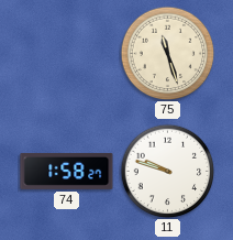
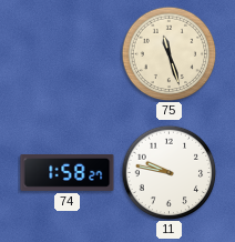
11: 9:48 -> 9:47
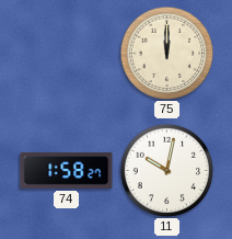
75: 11:27 -> 12:00
11: 9:47 -> 10:02
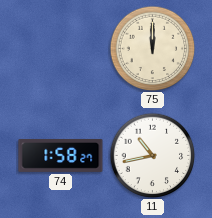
11: 10:02 -> 10:43
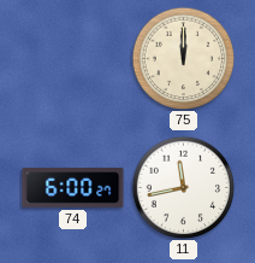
74: 1:58 -> 6:00
11: 10:43 -> 11:43
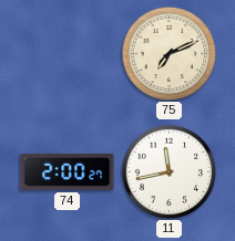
75: 12:00 -> 7:11
74: 6:00 -> 2:00
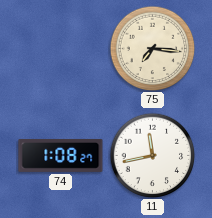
75: 7:11 -> 7:16
74: 2:00 -> 1:08
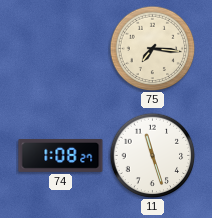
11: 11:43 -> 11:27
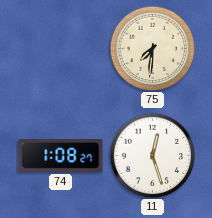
75: 7:16 -> 7:31
11: 11:27 -> 12:27
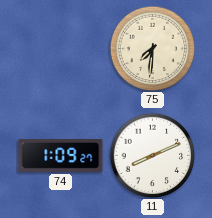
74: 1:08 -> 1:09
11: 12:27 -> 8:11
